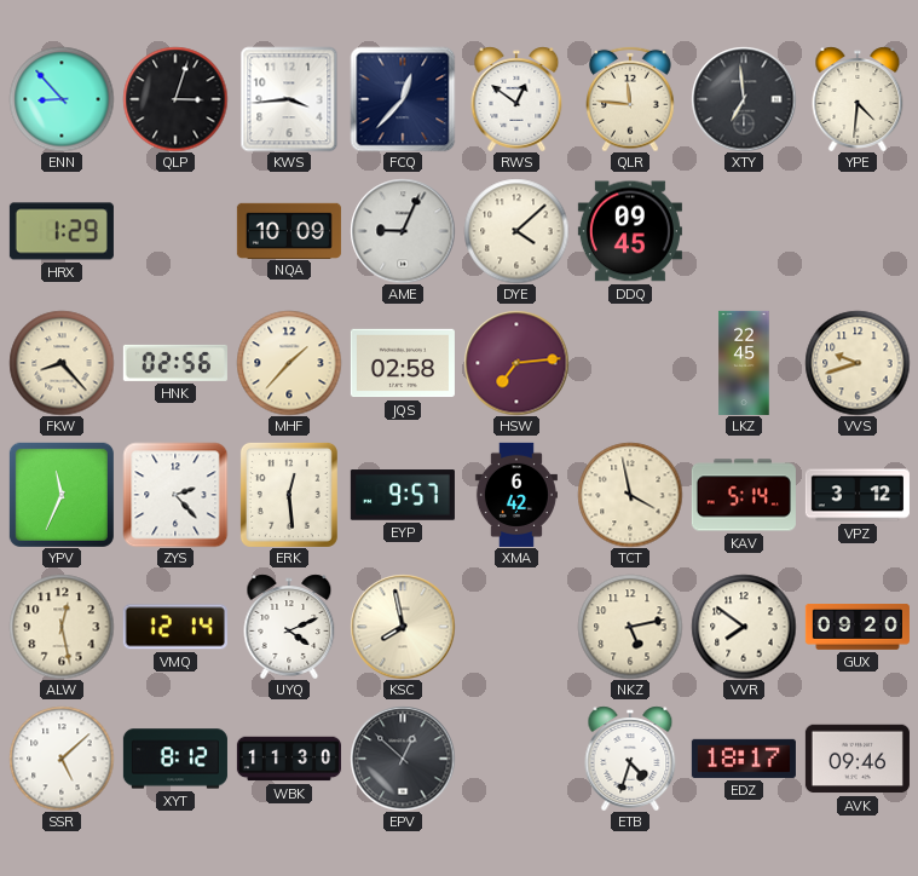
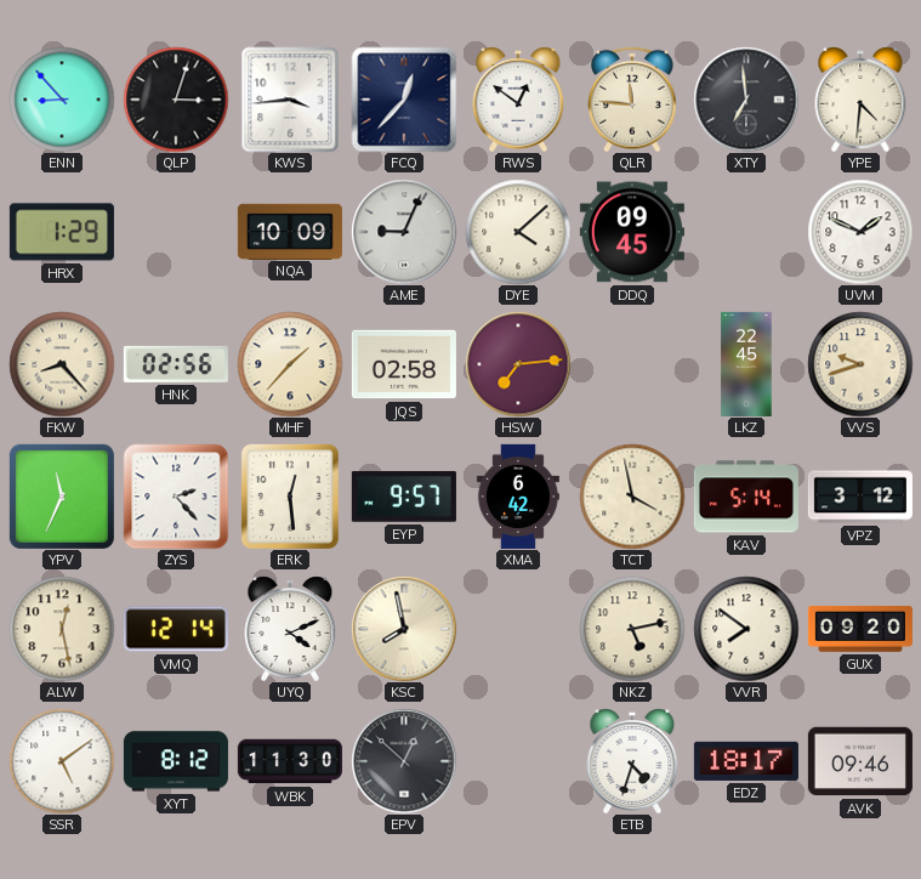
UVM: none -> 1:49
SSR: 5:08 -> 5:09
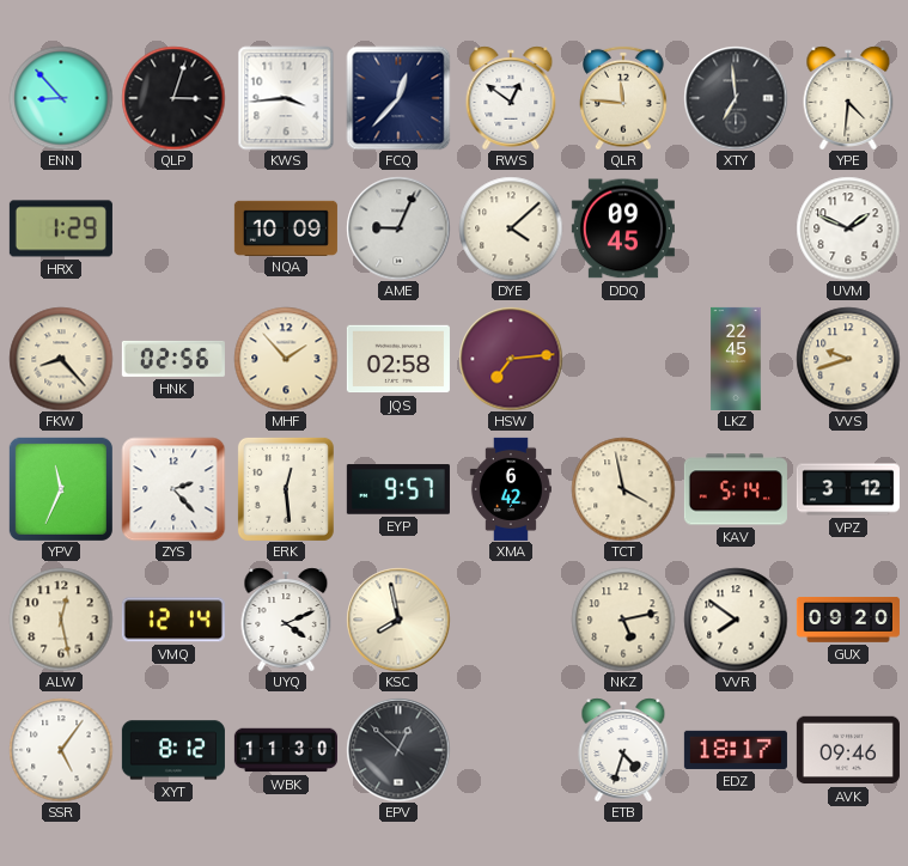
MHF: 1:37 -> 1:53
SSR: 5:09 -> 5:06
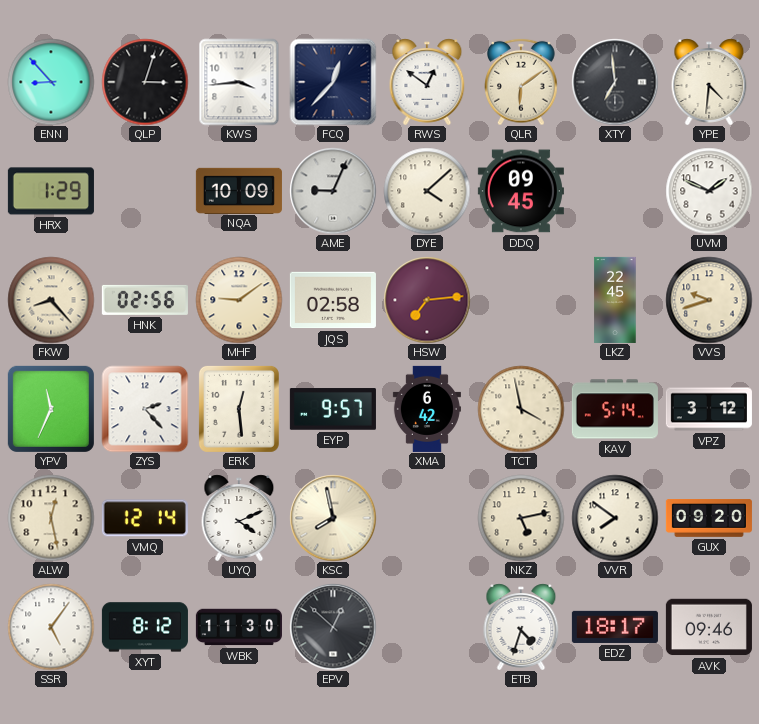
QLR: 11:46 -> 6:09
MHF: 1:53 -> 9:09
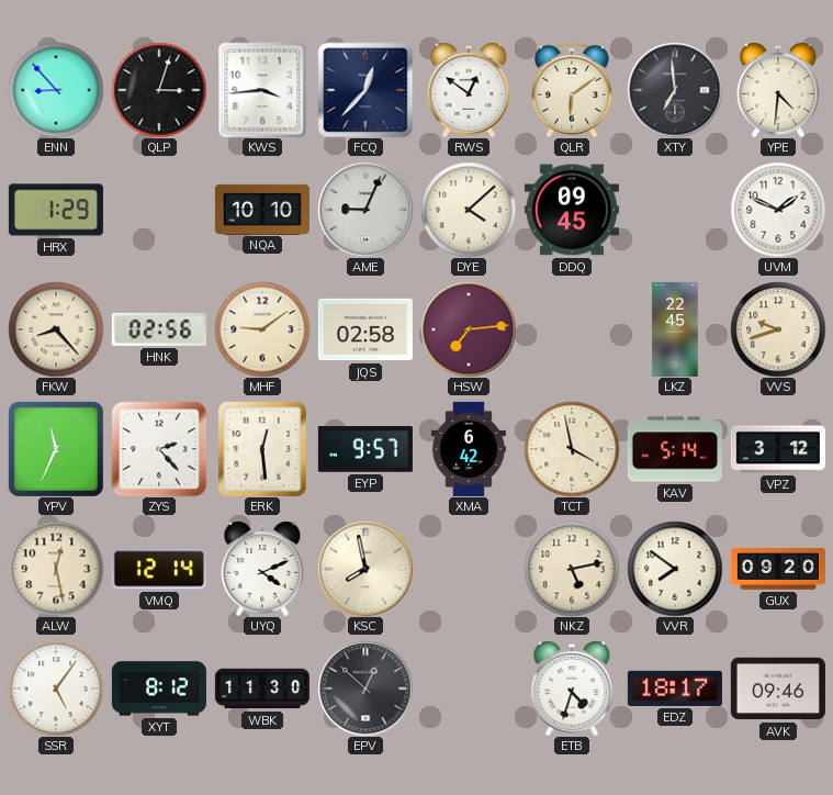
NQA: 10:09 -> 10:10
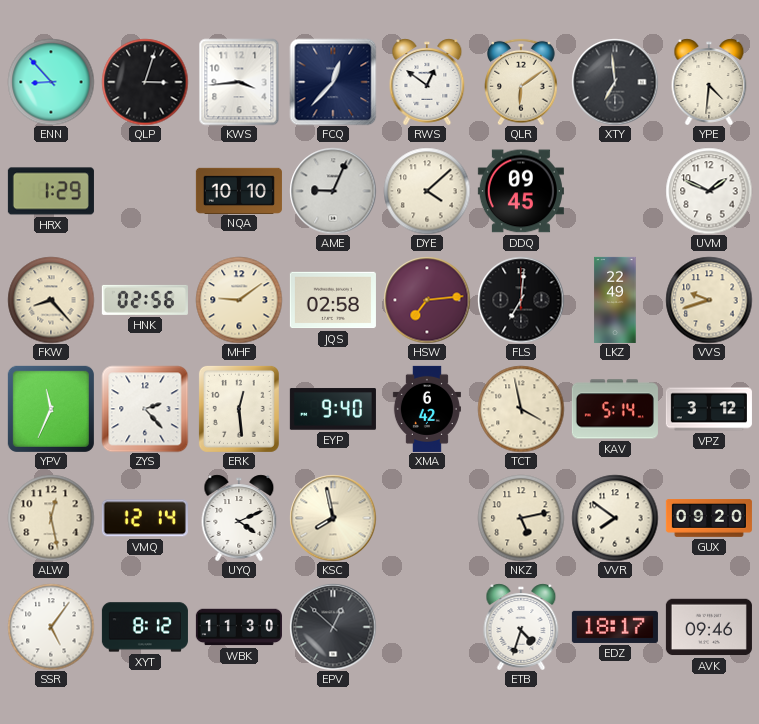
FLS: none -> 7:01
LKZ: 22:45 -> 22:49
EYP: 9:57 -> 9:40
